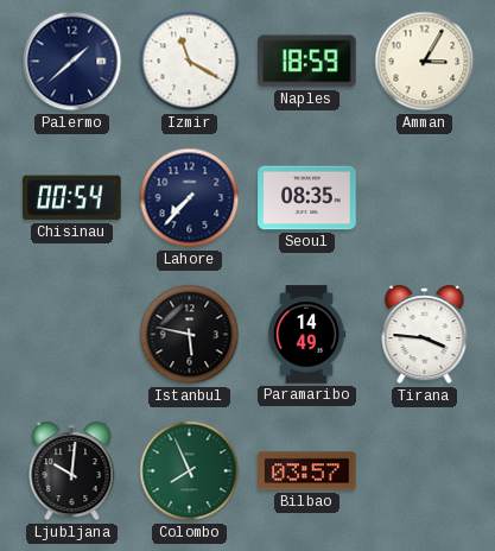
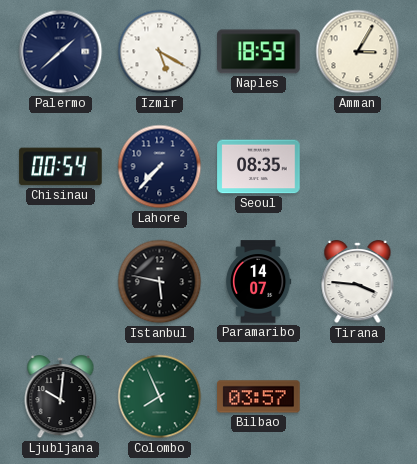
Izmir: 11:20 -> 5:20
Paramaribo: 14:49 -> 14:07
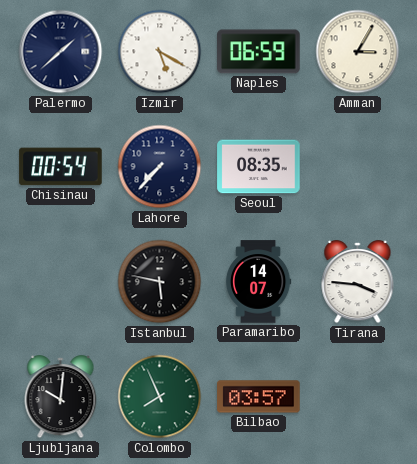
Naples: 18:59 -> 06:59
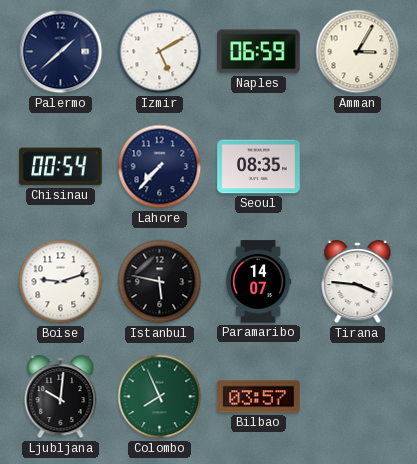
Izmir: 5:20 -> 5:10
Boise: none -> 9:12
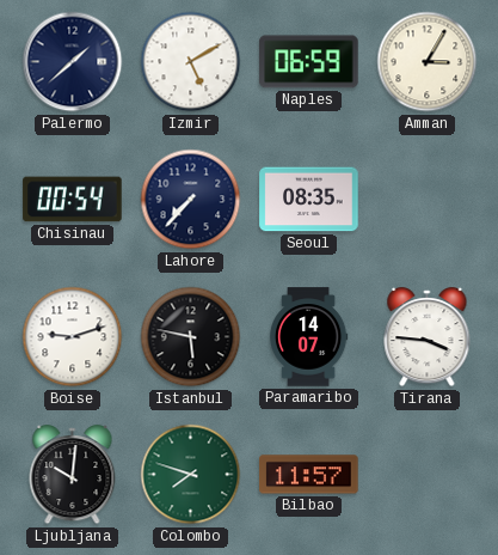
Colombo: 7:56 -> 7:48
Bilbao: 03:57 -> 11:57
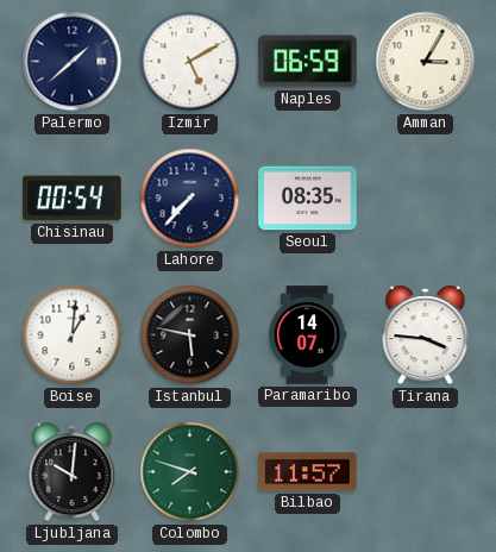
Boise: 9:12 -> 1:01
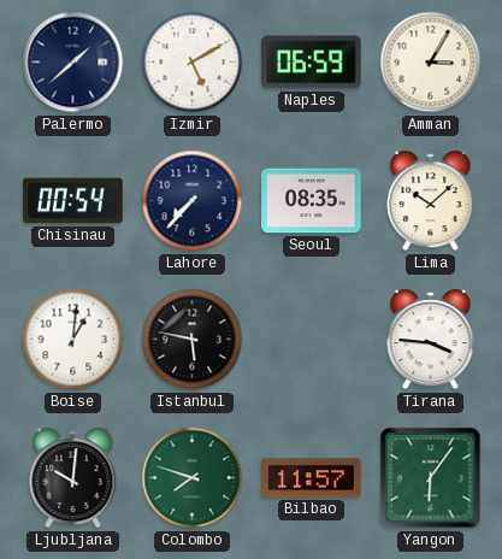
Lima: none -> 10:08
Paramaribo: 14:07 -> none
Yangon: none -> 6:06
